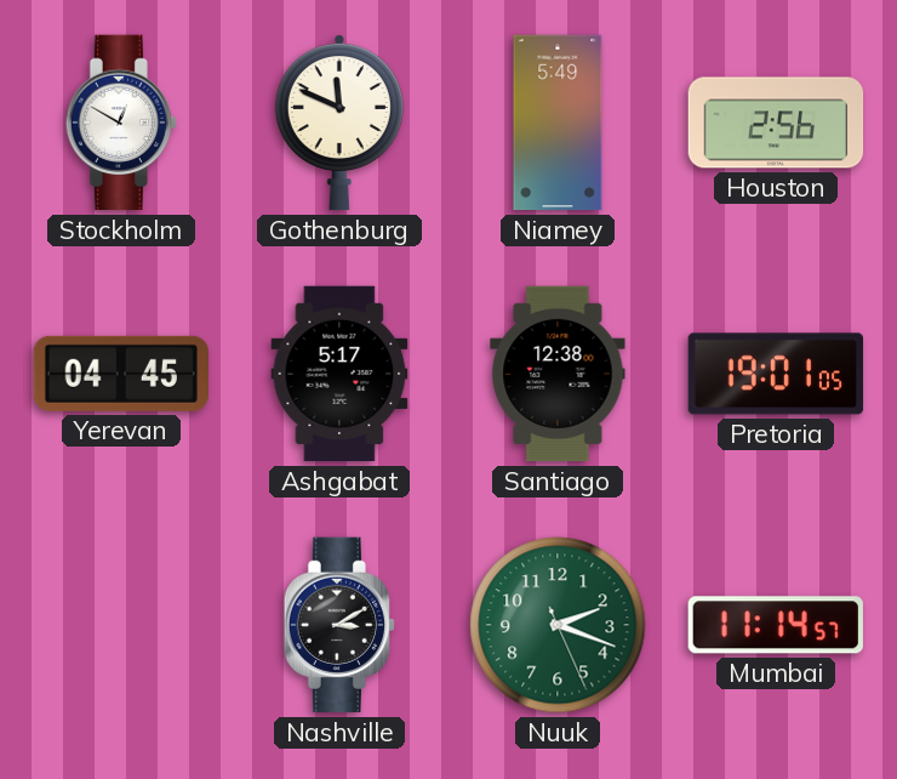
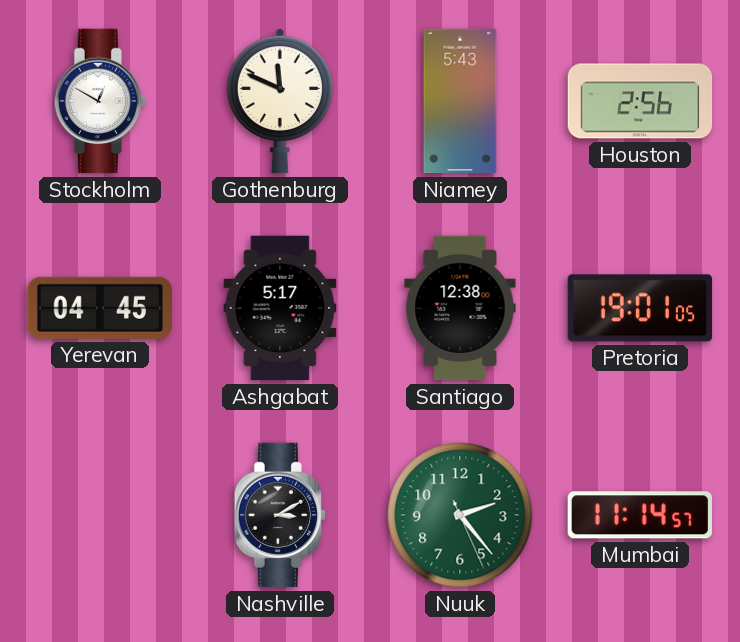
Niamey: 5:49 -> 5:43
Nuuk: 2:18 -> 2:23
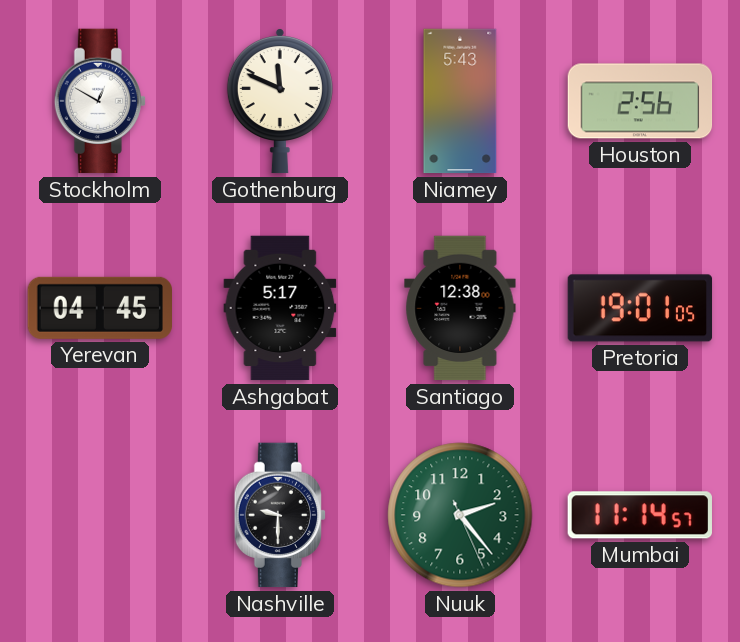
Nashville: 3:10 -> 9:30
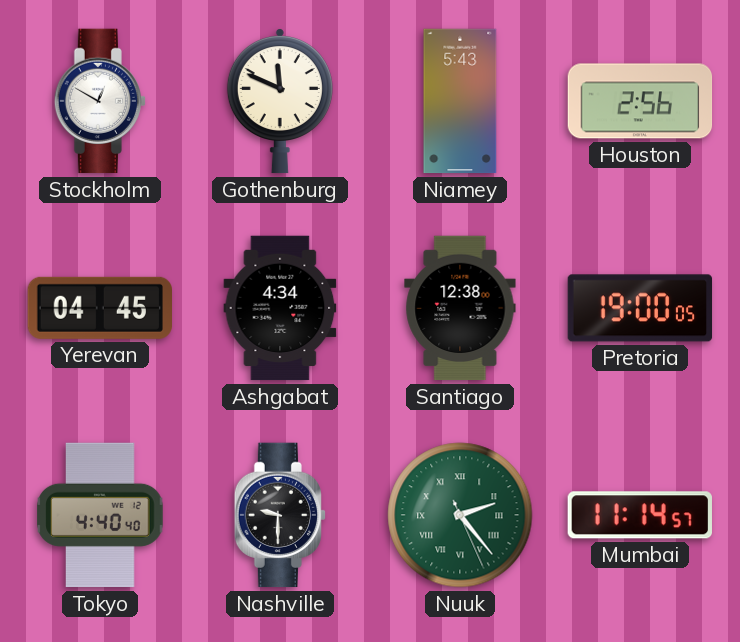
Ashgabat: 5:17 -> 4:34
Pretoria: 19:01 -> 19:00
Tokyo: none -> 4:40
Nuuk numerals: Arabic -> Roman
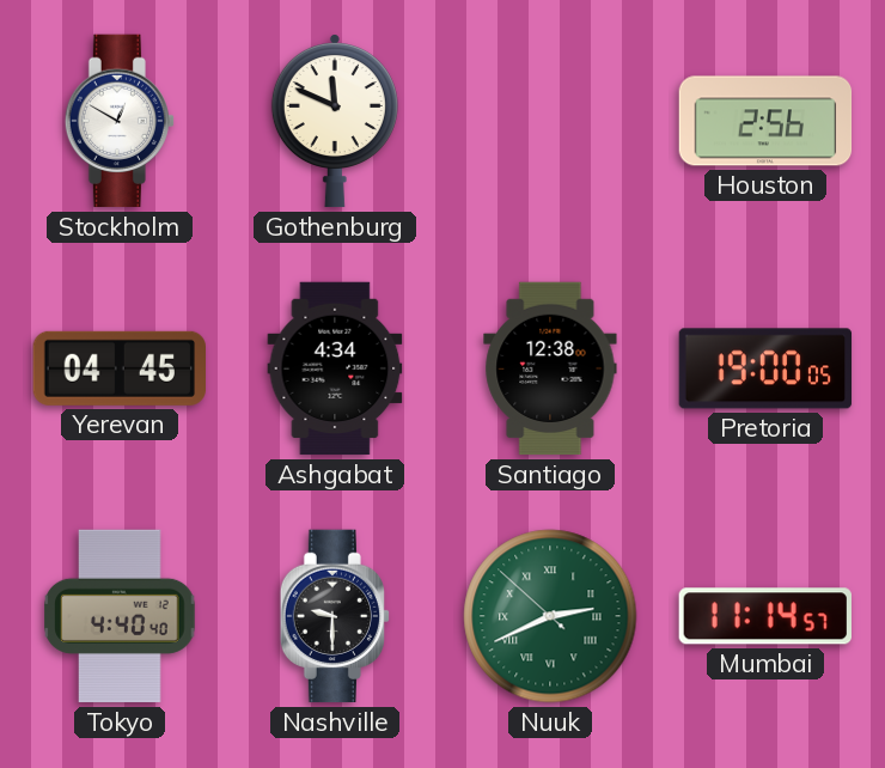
Niamey: 5:43 -> none
Nuuk: 2:23 -> 2:40
